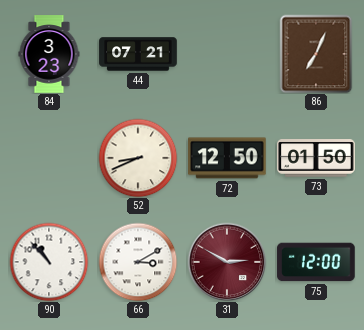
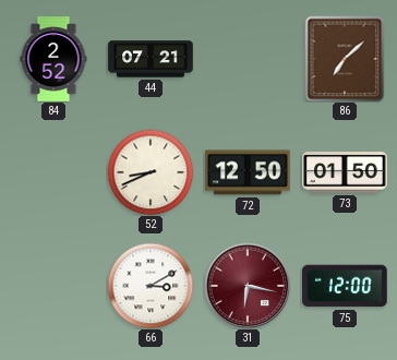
84: 3:23 -> 2:52
86: 7:04 -> 7:08
90: 10:53 -> none
31: 2:50 -> 6:17
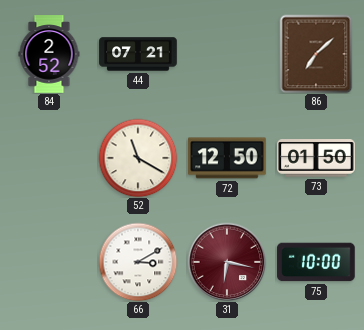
52: 8:41 -> 11:20
75: 12:00 -> 10:00
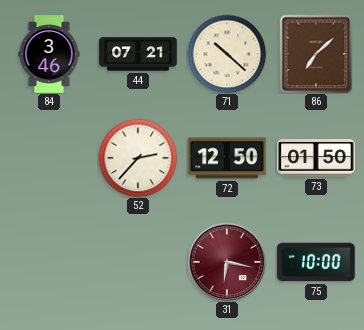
84: 2:52 -> 3:46
71: none -> 10:22
52: 11:20 -> 2:37
66: 3:10 -> none
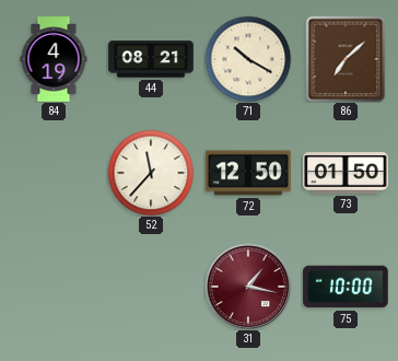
84: 3:46 -> 4:19
44: 07:21 -> 08:21
71: 10:22 -> 10:20
52: 2:37 -> 11:37
31: 6:17 -> 1:17
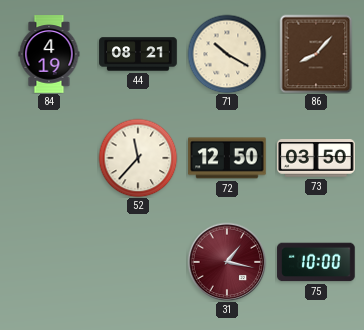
86: 7:08 -> 8:07
73: 01:50 -> 03:50
